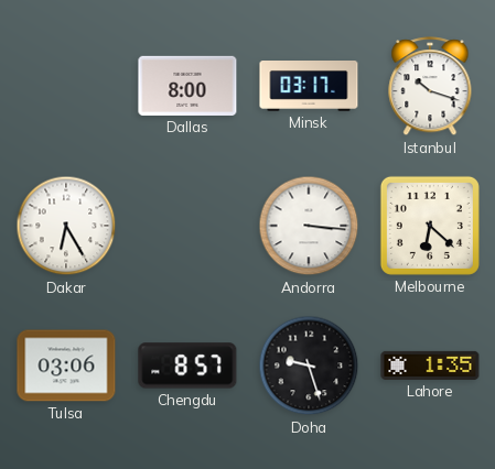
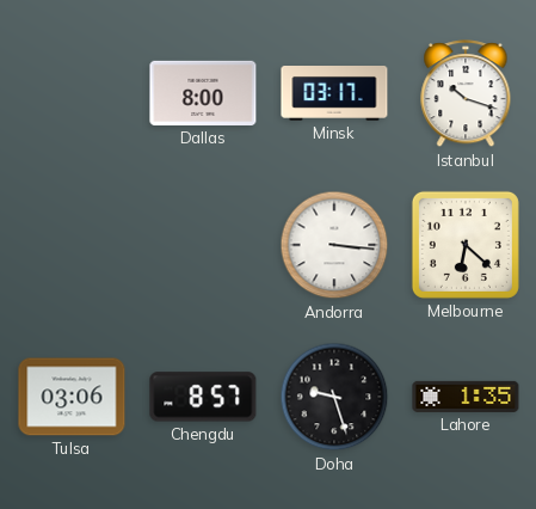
Dakar: 6:25 -> none
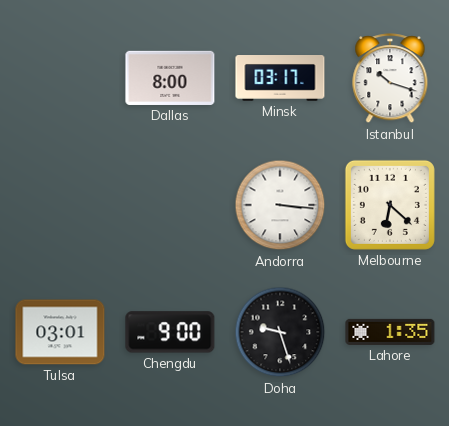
Tulsa: 03:06 -> 03:01
Chengdu: 8:57 -> 9:00
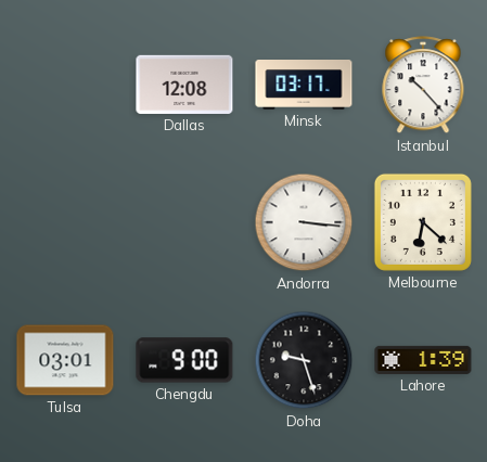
Dallas: 8:00 -> 12:08
Istanbul: 10:18 -> 10:23
Lahore: 1:35 -> 1:39
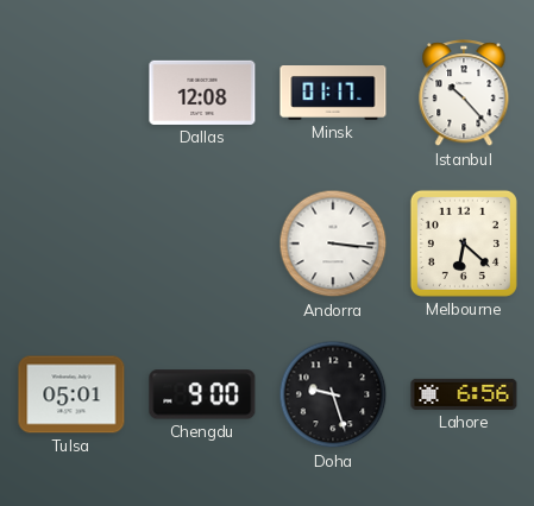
Minsk: 03:17 -> 01:17
Tulsa: 03:01 -> 05:01
Lahore: 1:39 -> 6:56
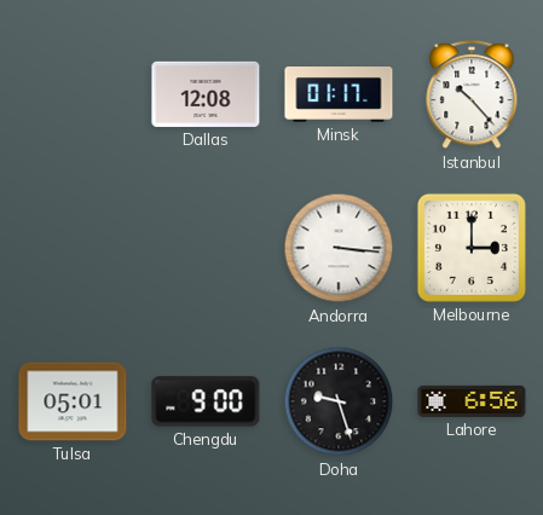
Melbourne: 6:22 -> 3:00
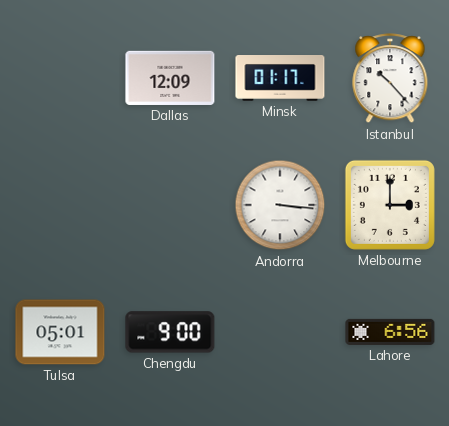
Dallas: 12:08 -> 12:09
Doha: 9:27 -> none
